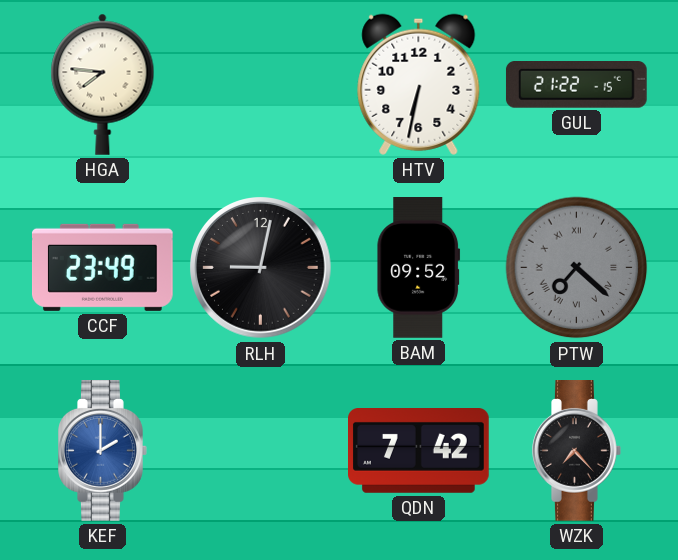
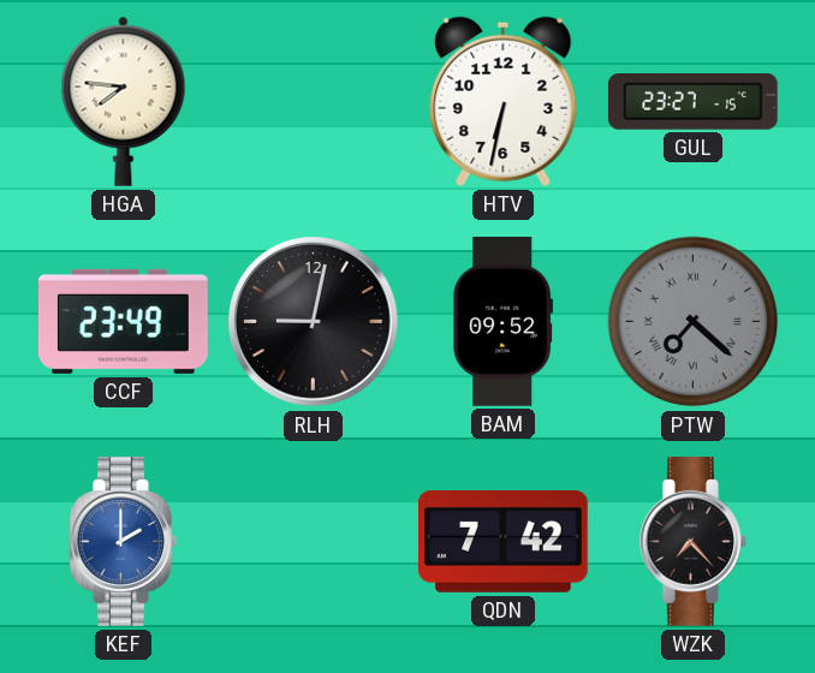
GUL: 21:22 -> 23:27
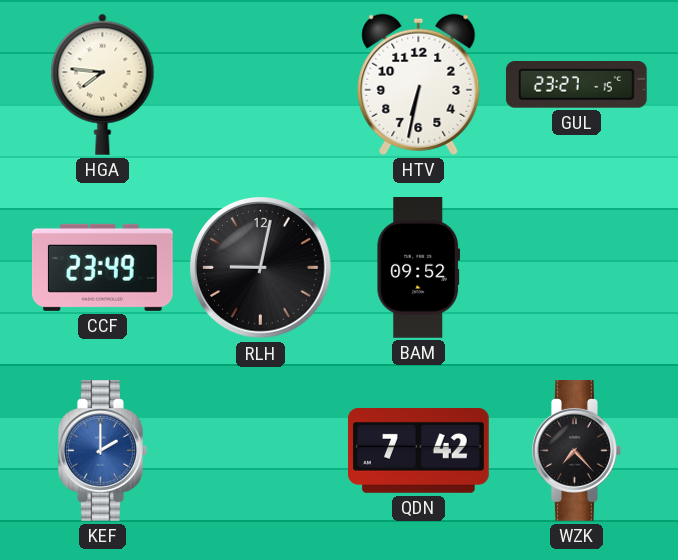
PTW: 7:22 -> none
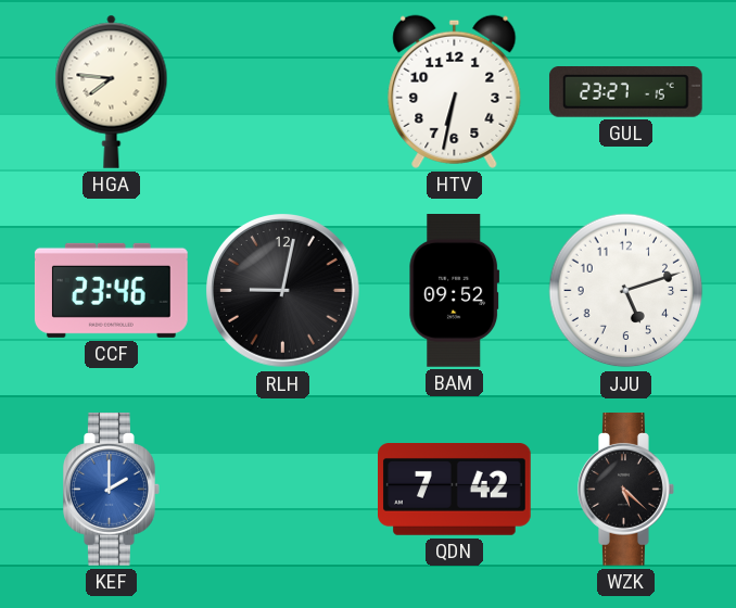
CCF: 23:49 -> 23:46
JJU: none -> 5:12
WZK: 7:23 -> 5:22
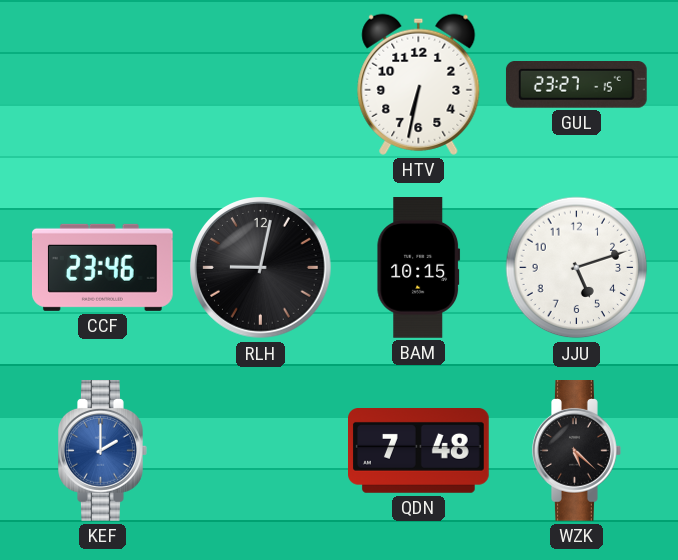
HGA: 7:46 -> none
BAM: 09:52 -> 10:15
QDN: 7:42 -> 7:48
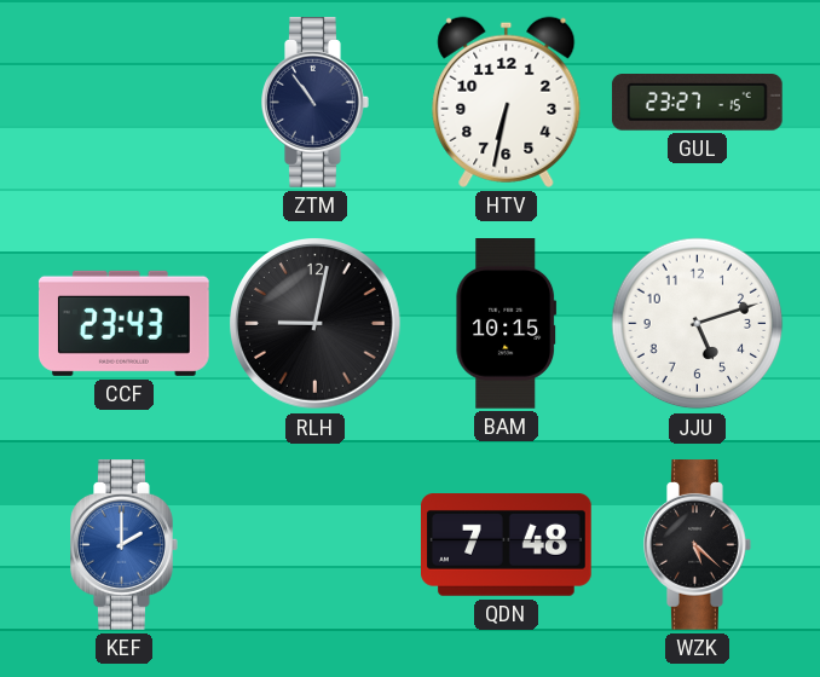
ZTM: none -> 10:54
CCF: 23:46 -> 23:43
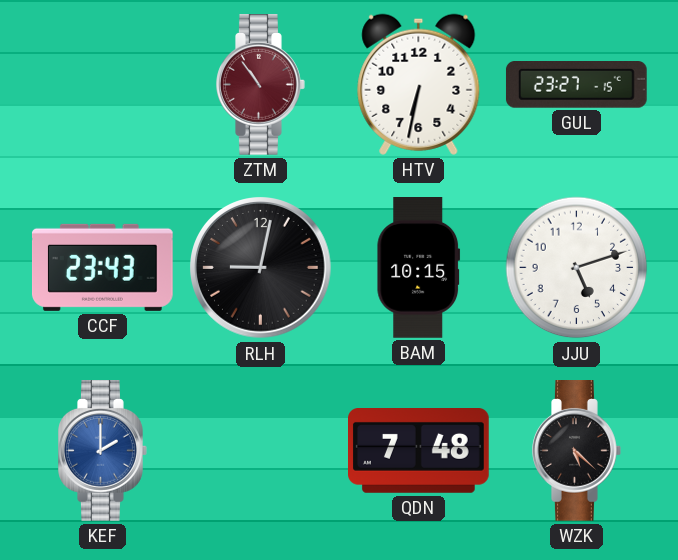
ZTM dial: navy -> burgundy
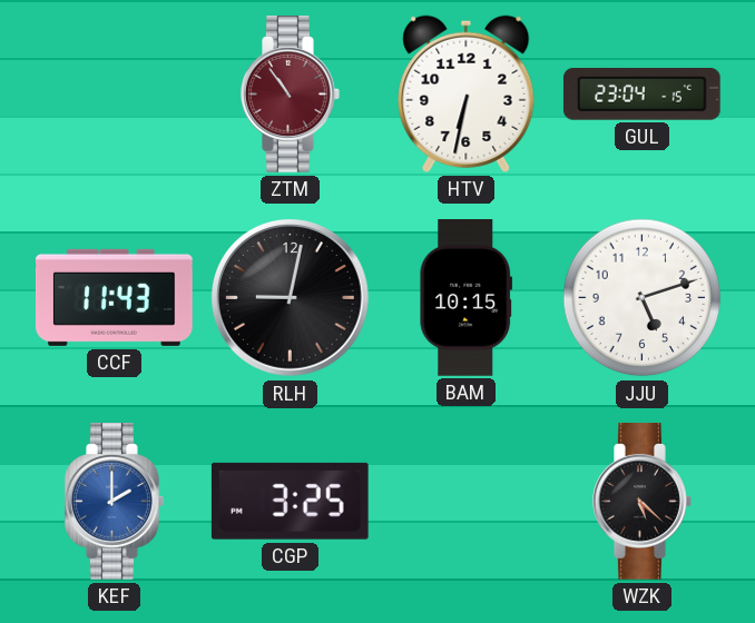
GUL: 23:27 -> 23:04
CCF: 23:43 -> 11:43
CGP: none -> 3:25
QDN: 7:48 -> none
